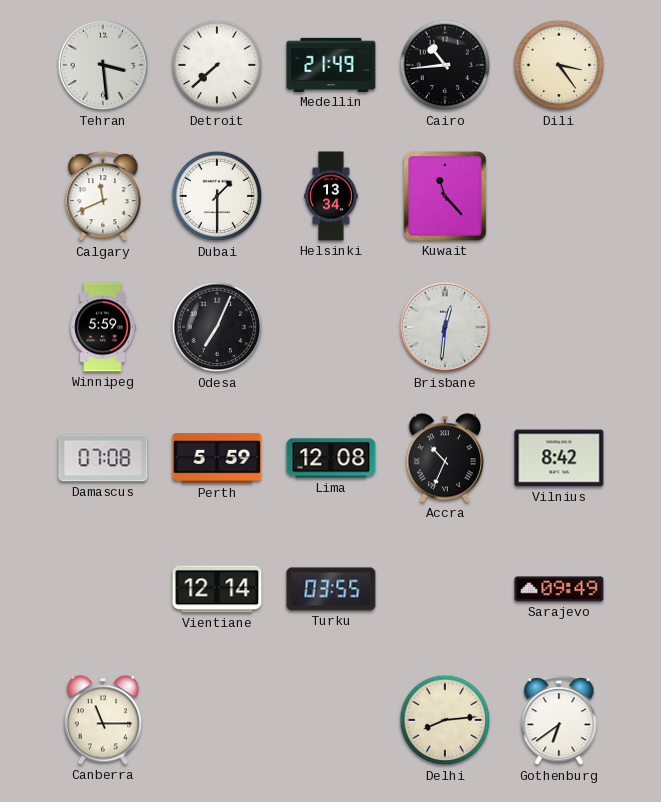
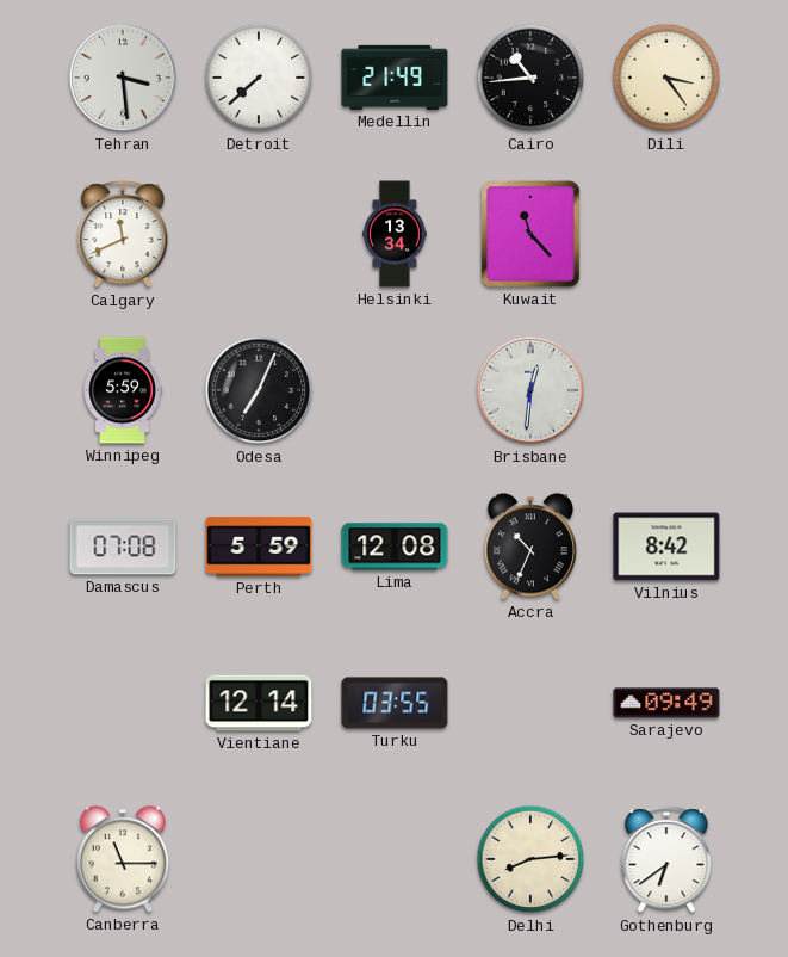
Dubai: 1:30 -> none
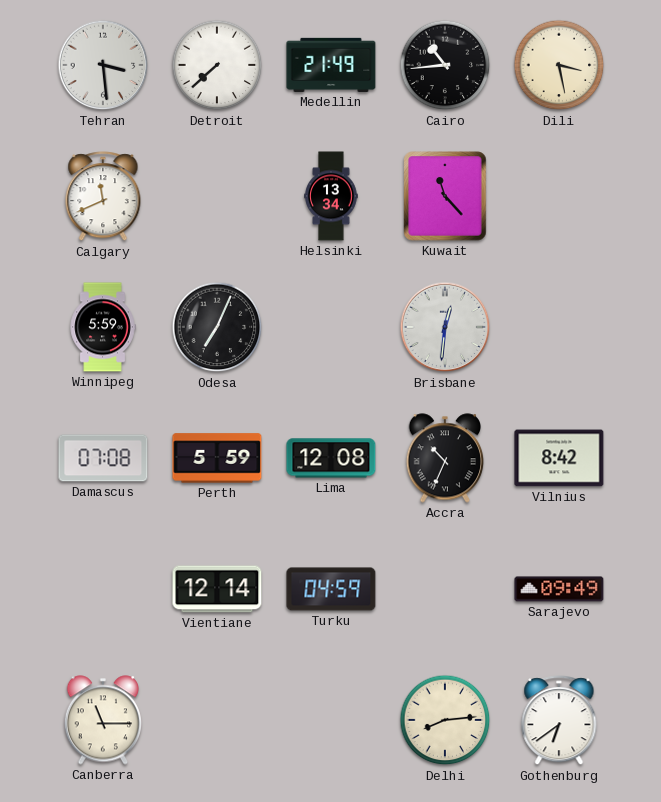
Dili: 3:24 -> 3:28
Turku: 03:55 -> 04:59
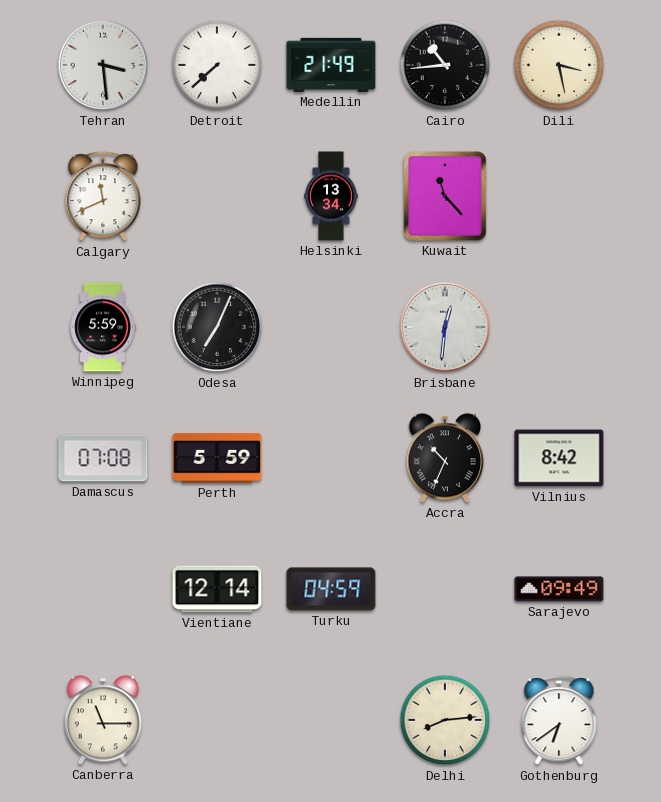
Lima: 12:08 -> none
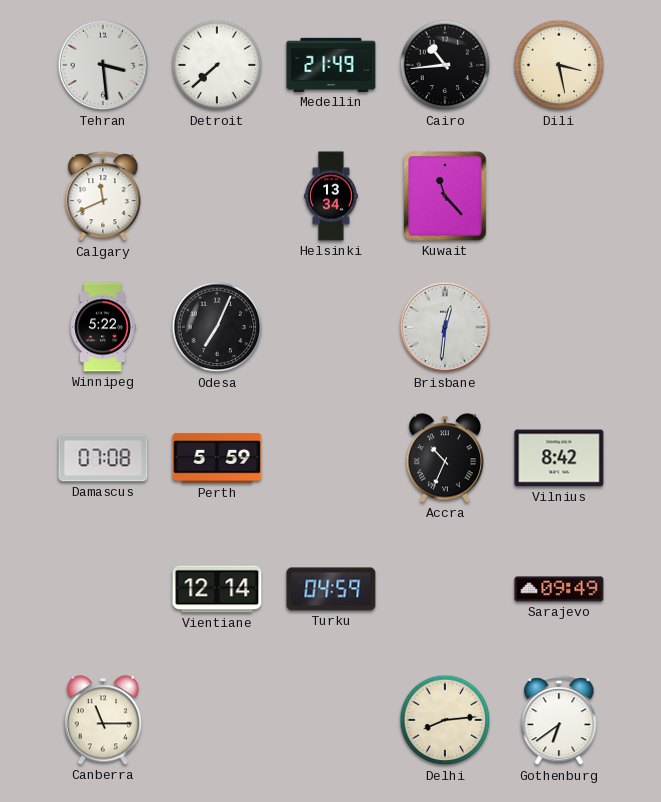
Winnipeg: 5:59 -> 5:22
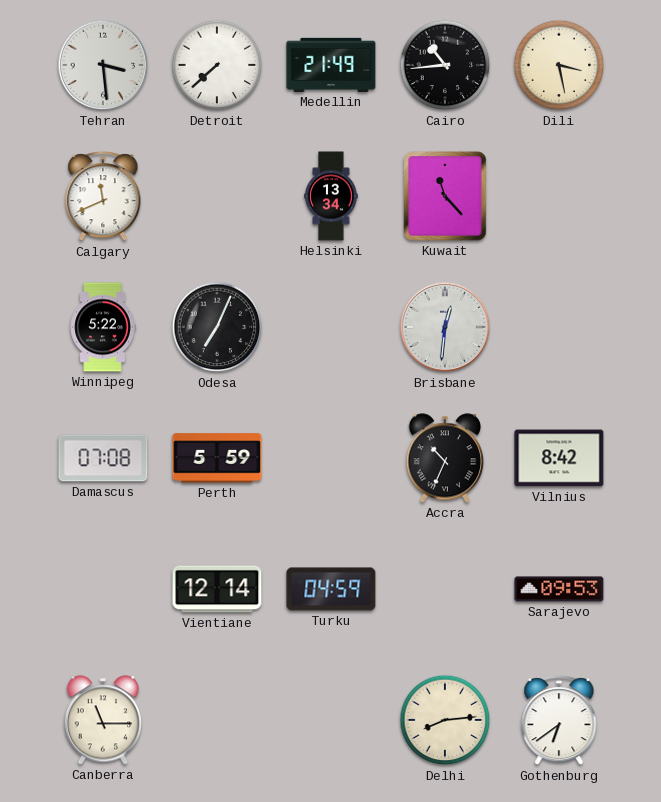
Sarajevo: 09:49 -> 09:53
